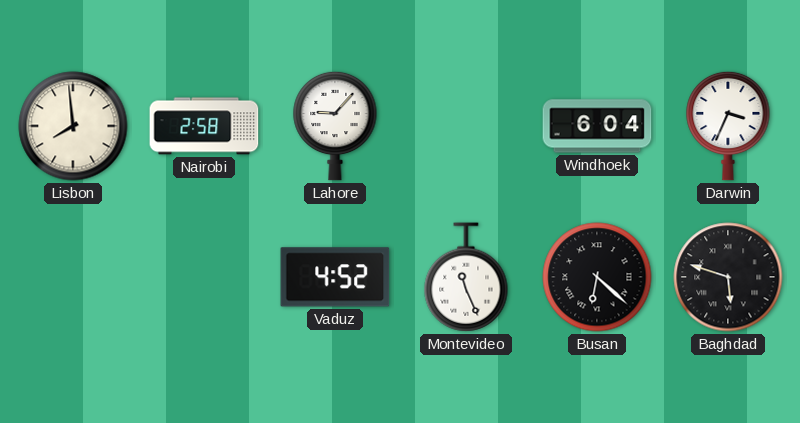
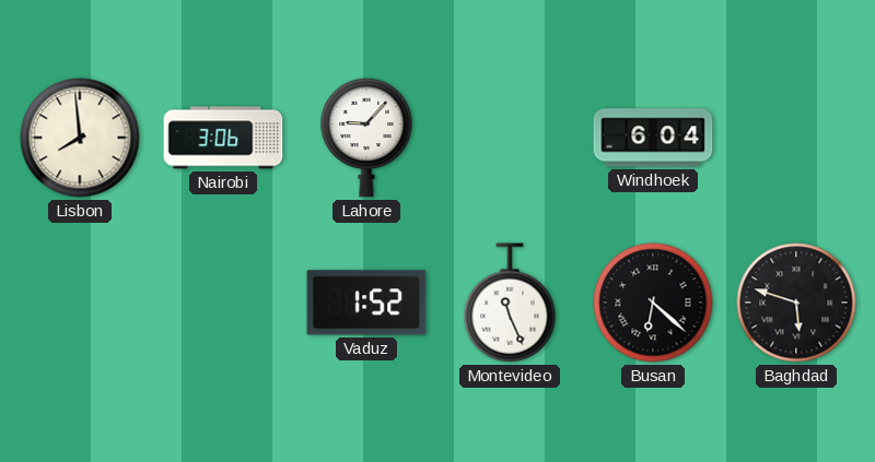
Nairobi: 2:58 -> 3:06
Darwin: 3:34 -> none
Vaduz: 4:52 -> 1:52
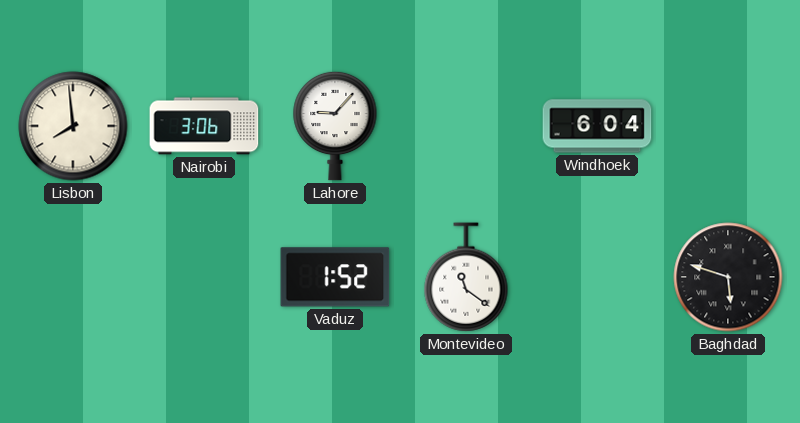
Montevideo: 11:26 -> 11:21
Busan: 6:22 -> none
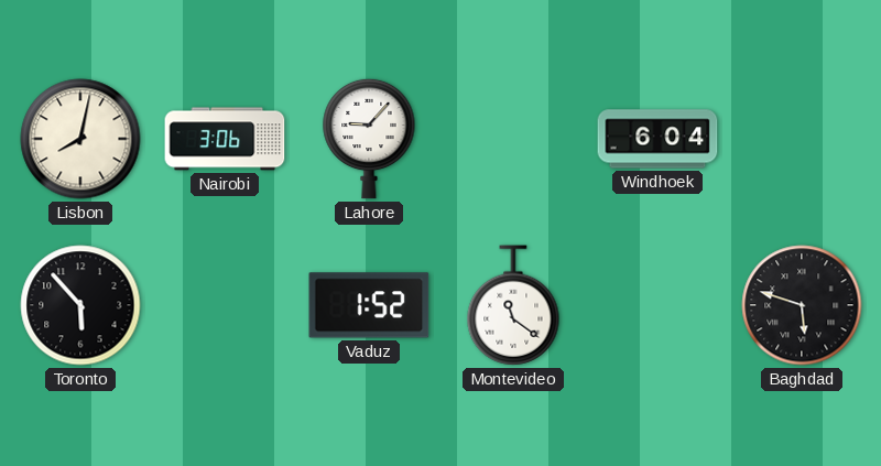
Lisbon: 7:59 -> 8:02
Toronto: none -> 5:53
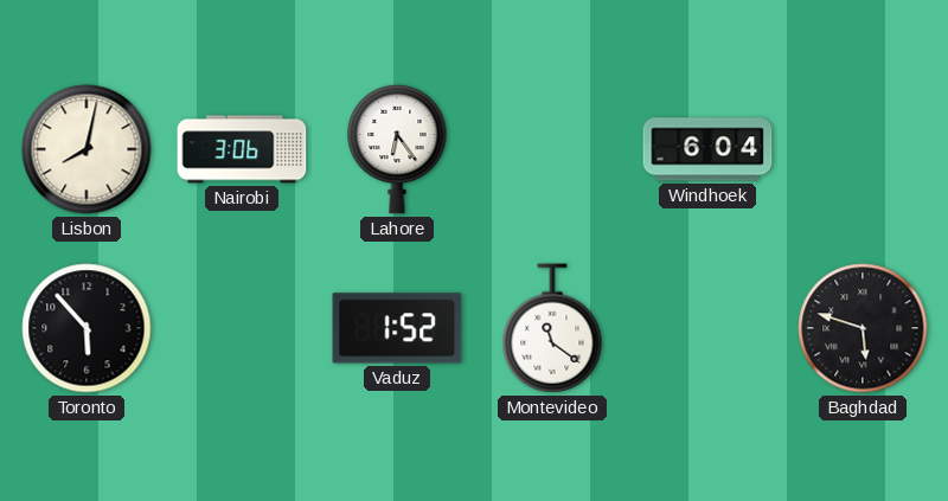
Lahore: 9:07 -> 6:24
